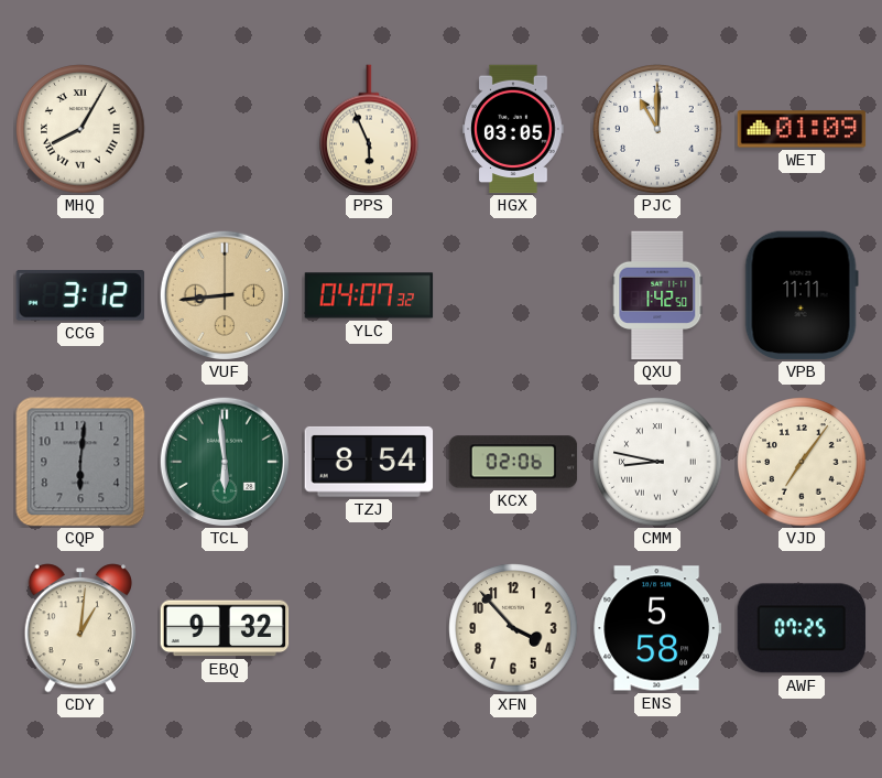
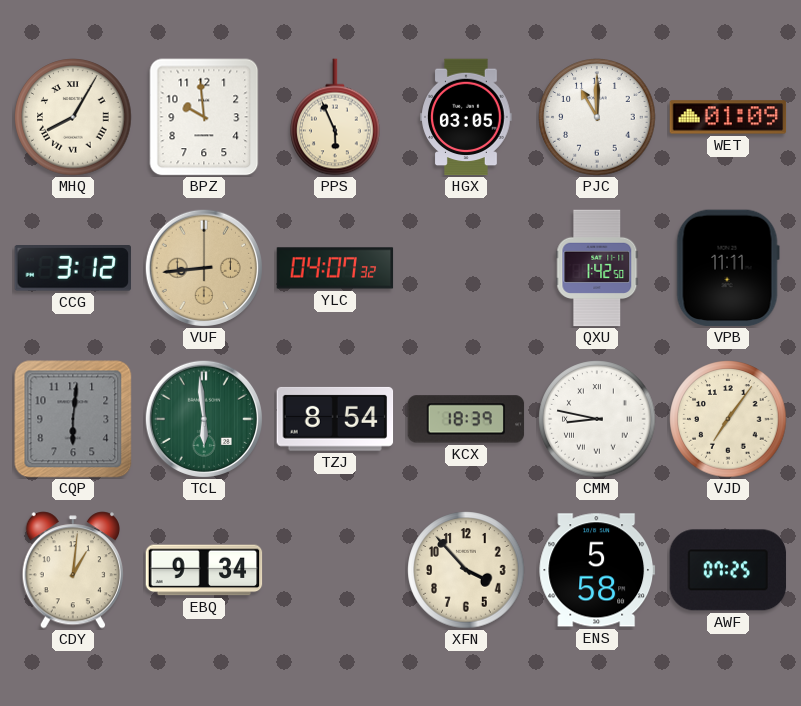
BPZ: none -> 9:59
KCX: 02:06 -> 18:39
EBQ: 9:32 -> 9:34
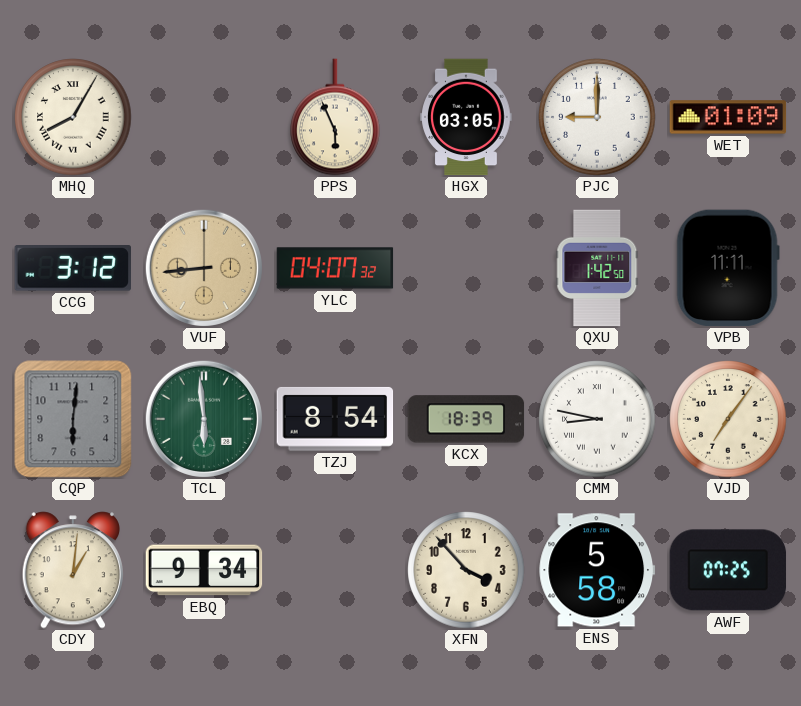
BPZ: 9:59 -> none
PJC: 11:00 -> 9:00
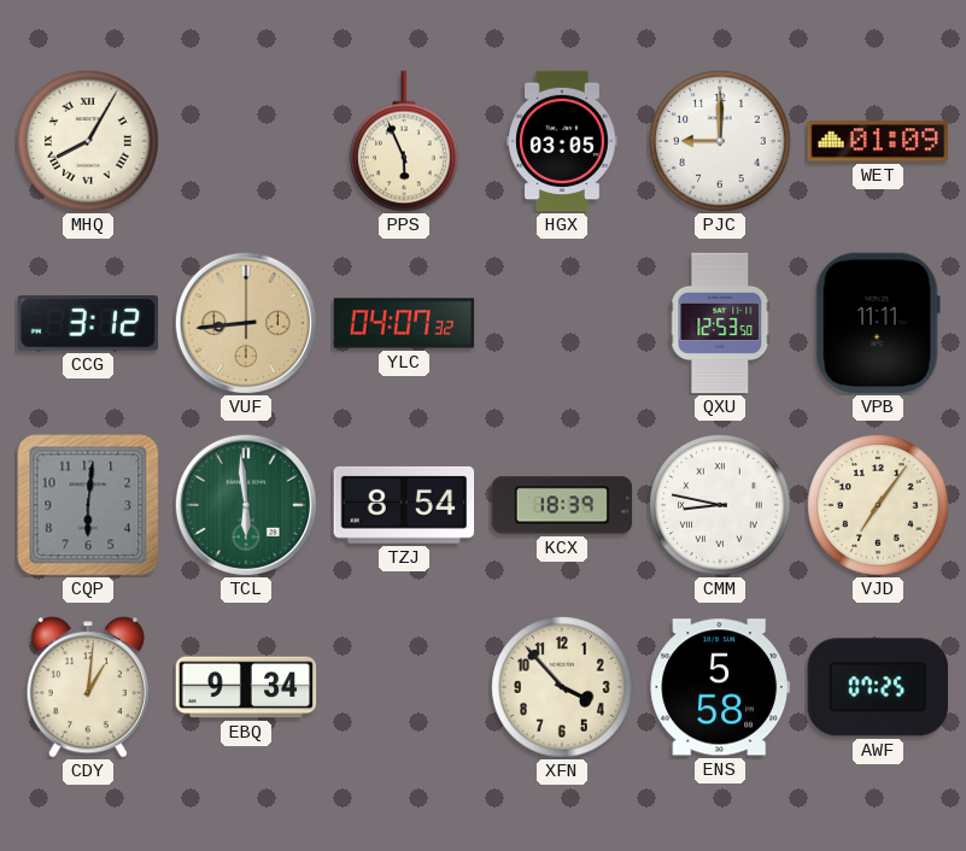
QXU: 1:42 -> 12:53
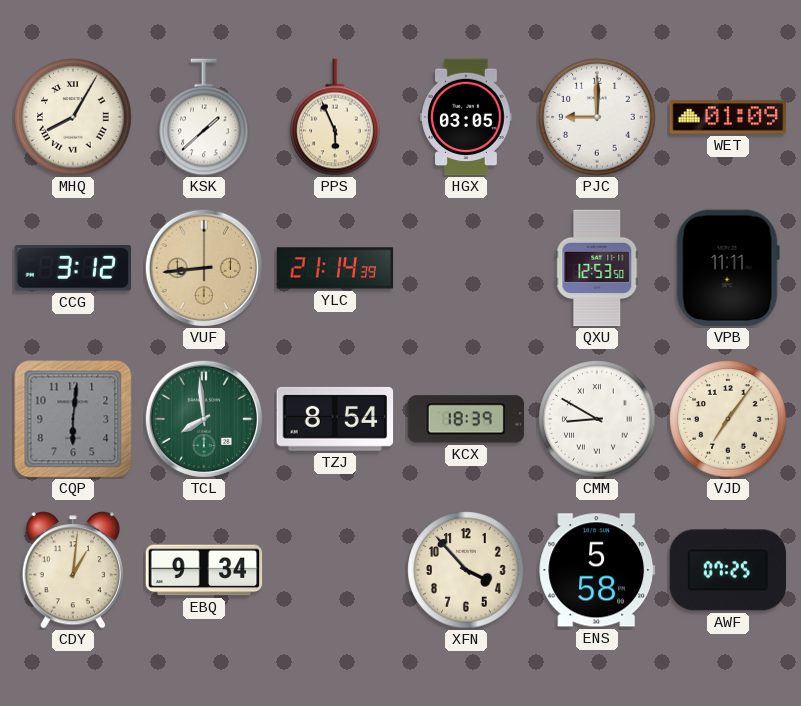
KSK: none -> 1:38
YLC: 04:07 -> 21:14
TCL: 5:59 -> 7:59
CMM: 8:47 -> 8:50
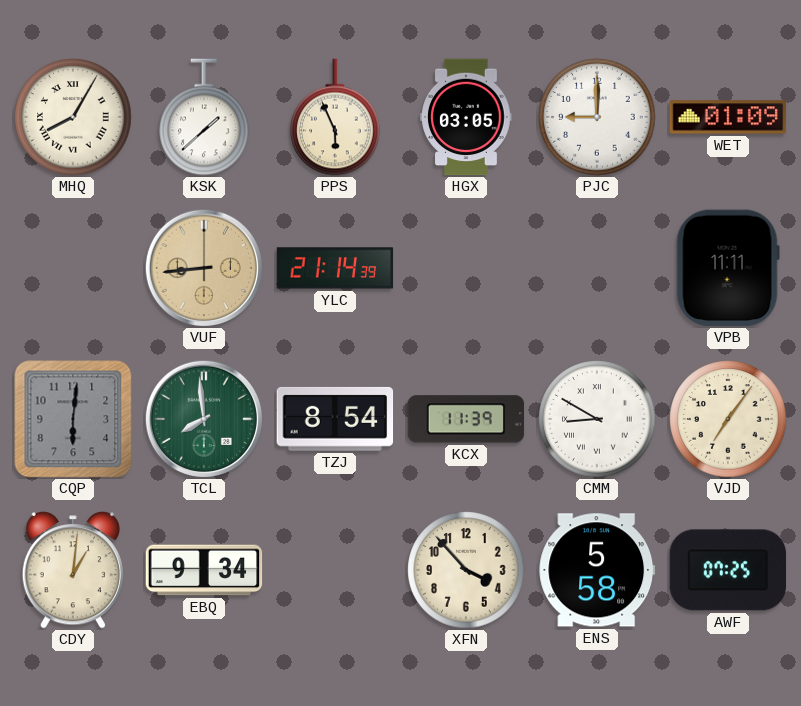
CCG: 3:12 -> none
QXU: 12:53 -> none
KCX: 18:39 -> 11:39
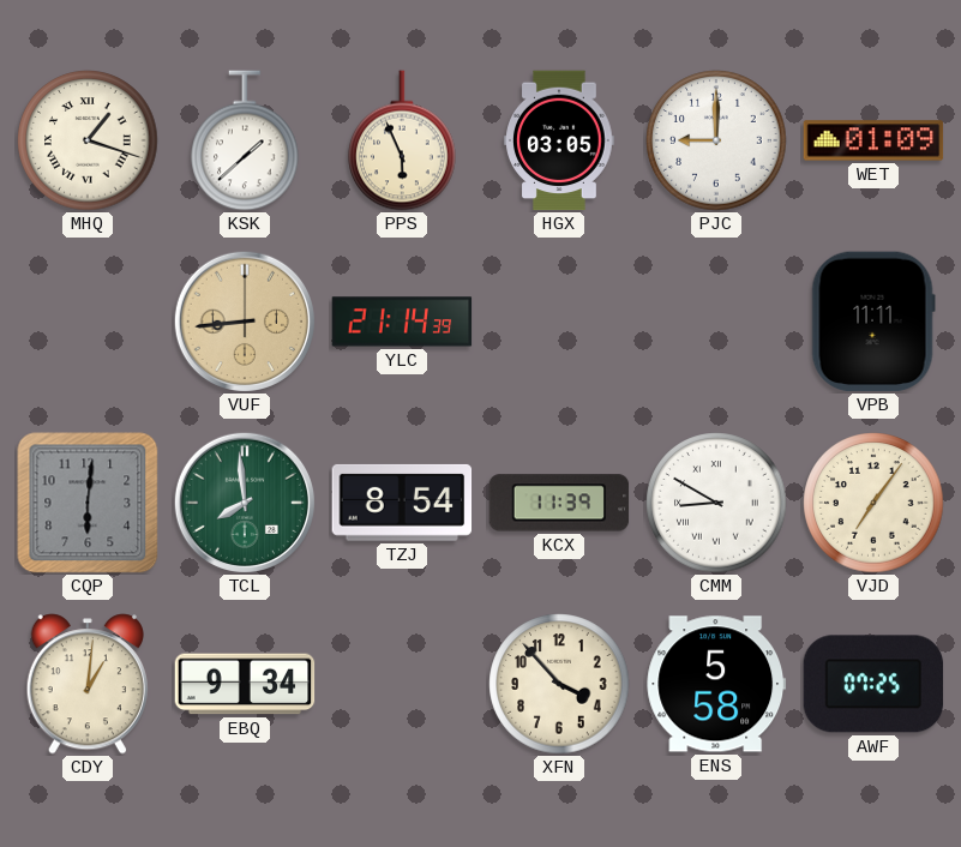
MHQ: 8:05 -> 1:18
